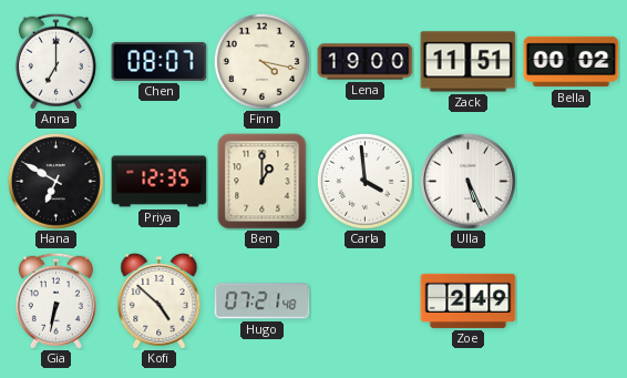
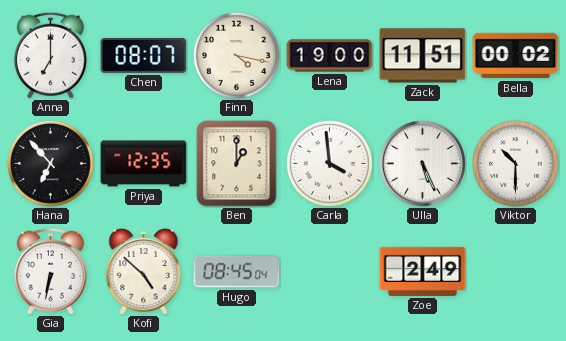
Hana: 6:50 -> 6:53
Viktor: none -> 10:30
Hugo: 07:21 -> 08:45
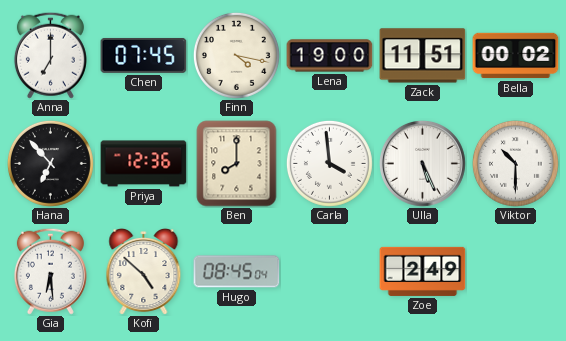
Chen: 08:07 -> 07:45
Priya: 12:35 -> 12:36
Ben: 1:00 -> 8:00
Gia: 6:32 -> 6:29
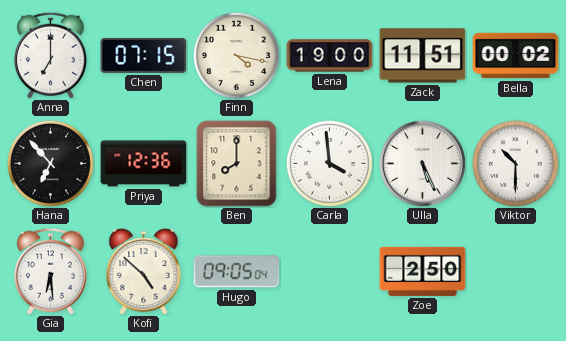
Chen: 07:45 -> 07:15
Hugo: 08:45 -> 09:05
Zoe: 2:49 -> 2:50
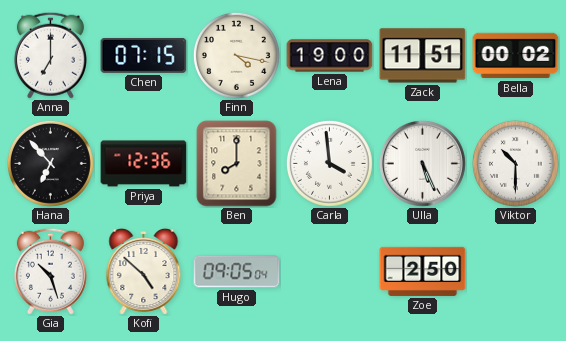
Gia: 6:29 -> 10:27
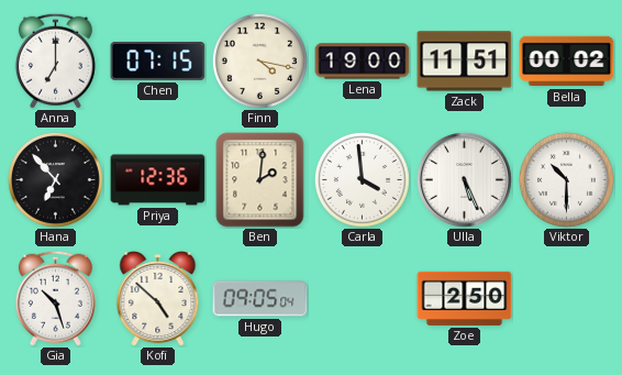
Ben: 8:00 -> 2:01
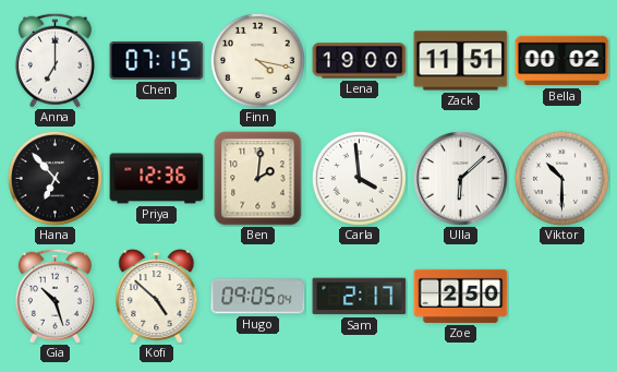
Ulla: 5:26 -> 6:08
Sam: none -> 2:17
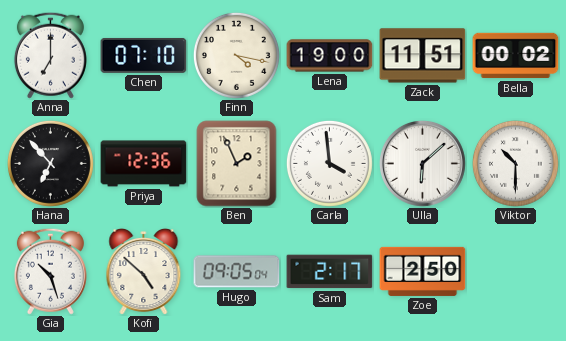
Chen: 07:15 -> 07:10
Ben: 2:01 -> 1:56
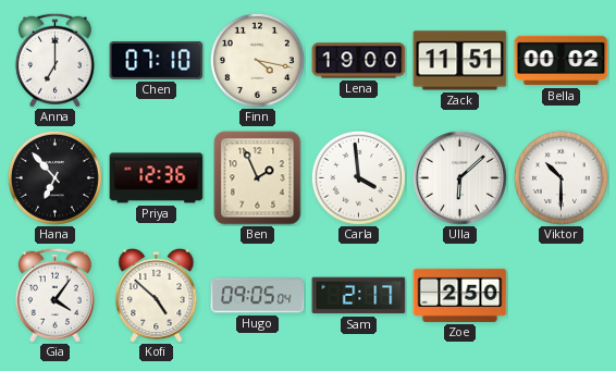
Gia: 10:27 -> 4:06
